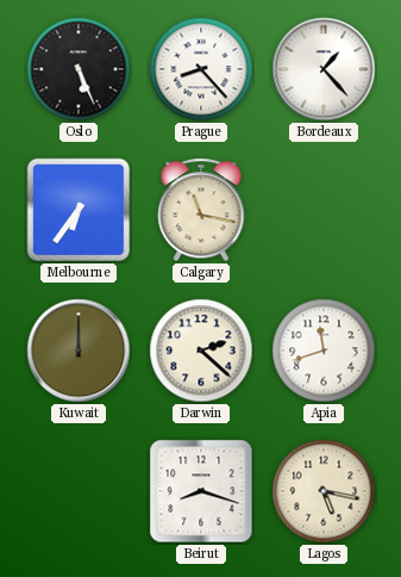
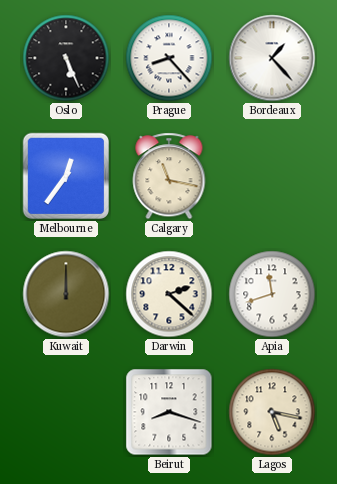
Melbourne: 6:36 -> 12:36
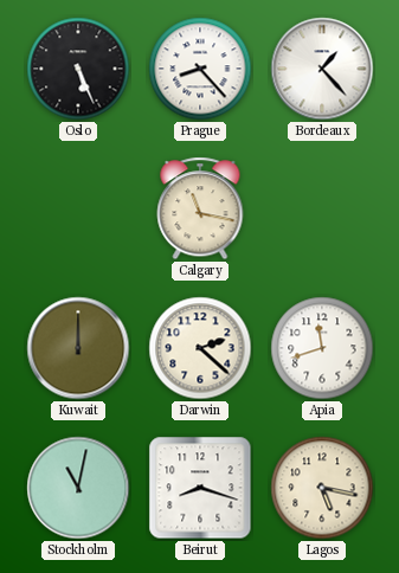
Melbourne: 12:36 -> none
Stockholm: none -> 11:02
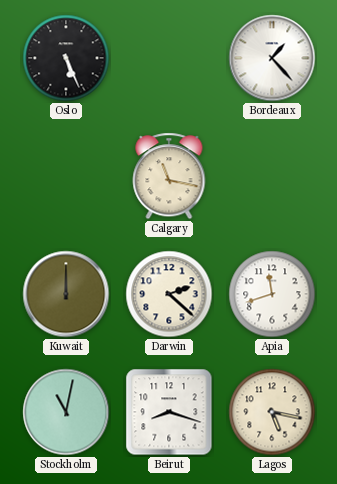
Prague: 8:23 -> none
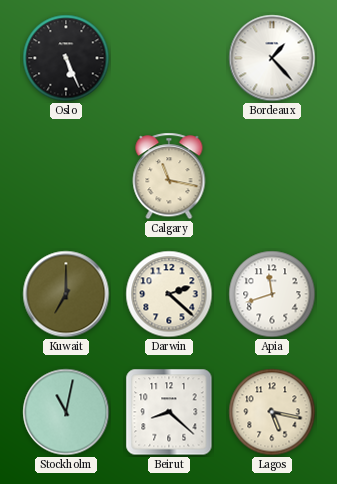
Kuwait: 12:00 -> 7:00
Beirut: 8:18 -> 8:22
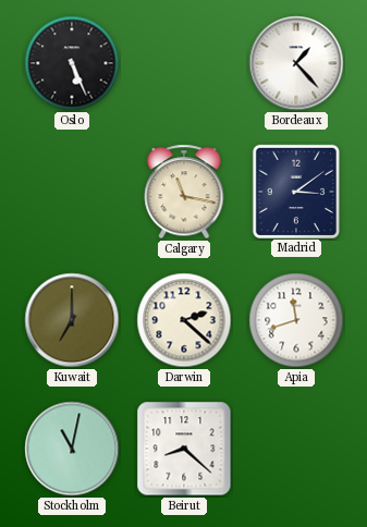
Madrid: none -> 3:09
Lagos: 5:17 -> none
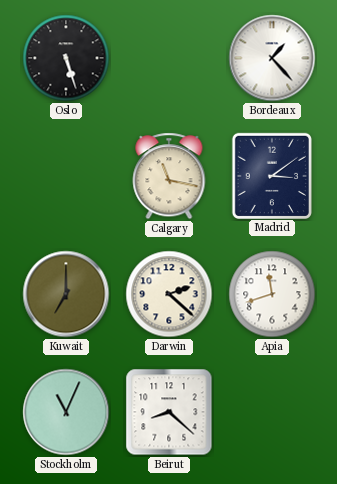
Oslo: 5:26 -> 5:27
Stockholm: 11:02 -> 11:04
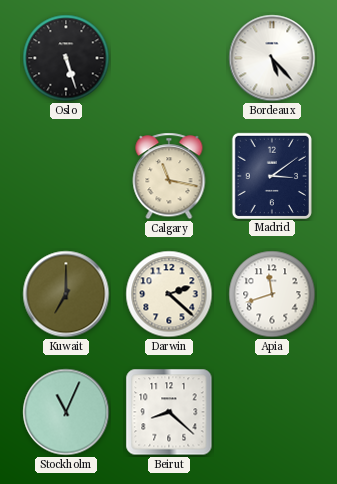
Bordeaux: 1:23 -> 5:23
